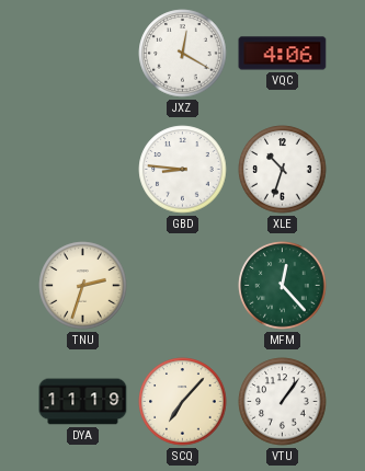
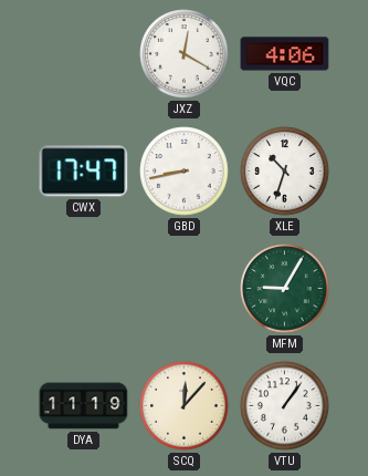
CWX: none -> 17:47
GBD: 8:46 -> 8:43
TNU: 2:33 -> none
MFM: 12:23 -> 9:05
SCQ: 7:07 -> 12:07
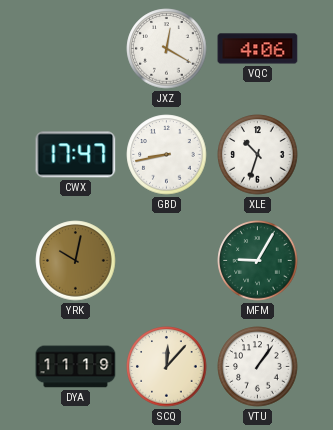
YRK: none -> 10:02
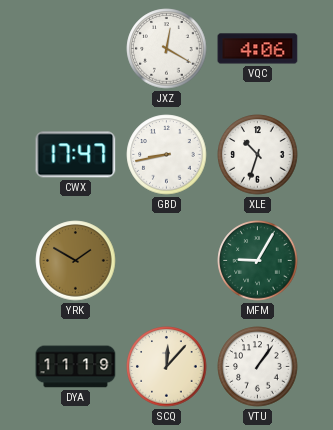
YRK: 10:02 -> 1:50
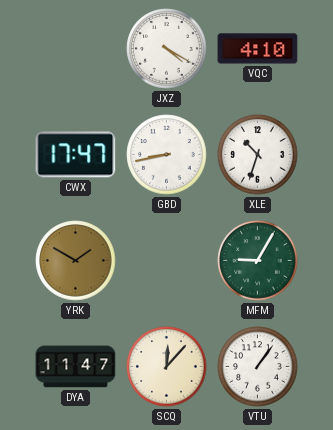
JXZ: 12:20 -> 4:20
VQC: 4:06 -> 4:10
DYA: 11:19 -> 11:47
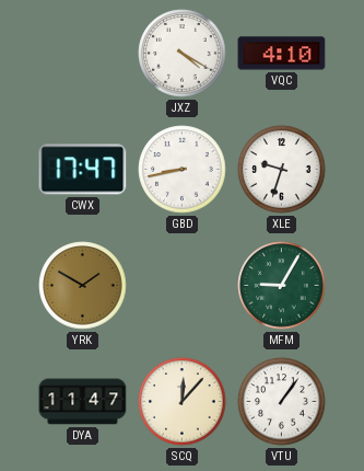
XLE: 10:33 -> 9:33
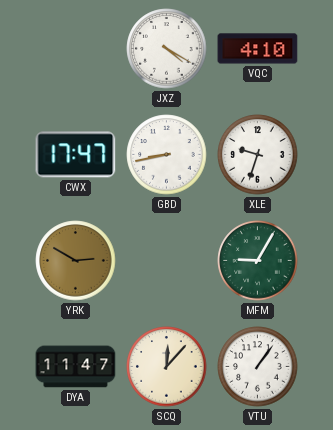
YRK: 1:50 -> 2:50
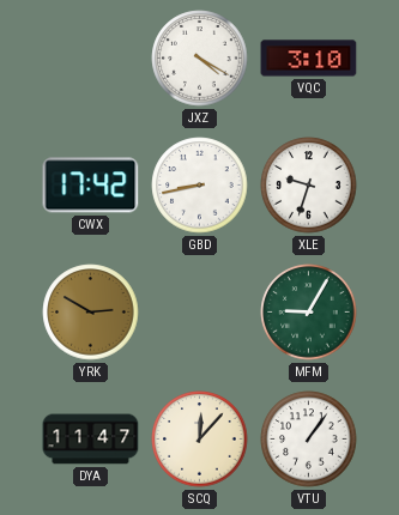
VQC: 4:10 -> 3:10
CWX: 17:47 -> 17:42
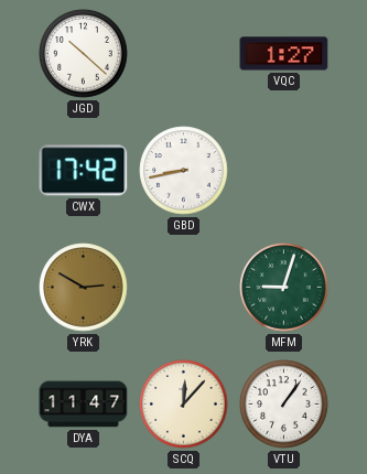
JGD: none -> 10:22
JXZ: 4:20 -> none
VQC: 3:10 -> 1:27
XLE: 9:33 -> none
MFM: 9:05 -> 9:03
